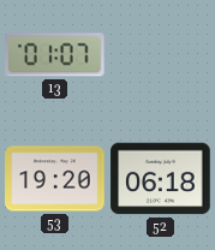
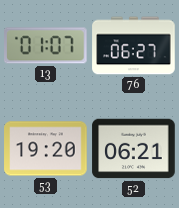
76: none -> 06:27
52: 06:18 -> 06:21
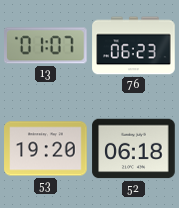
76: 06:27 -> 06:23
52: 06:21 -> 06:18
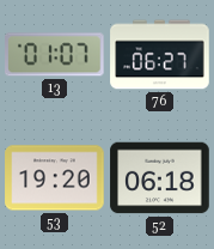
76: 06:23 -> 06:27
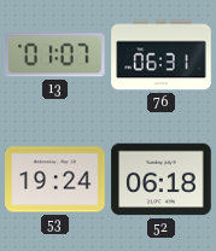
76: 06:27 -> 06:31
53: 19:20 -> 19:24
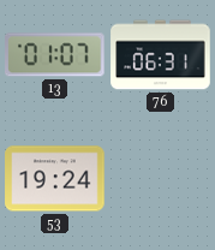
52: 06:18 -> none
